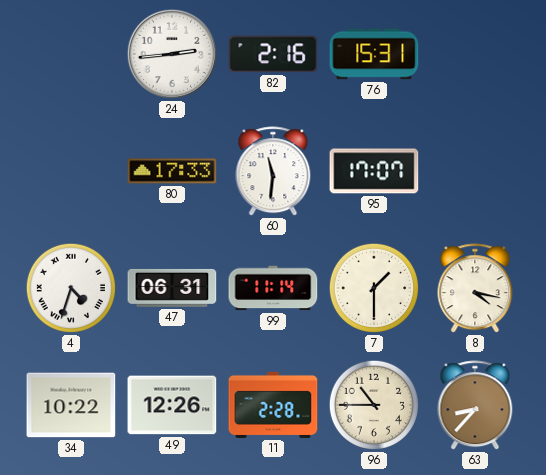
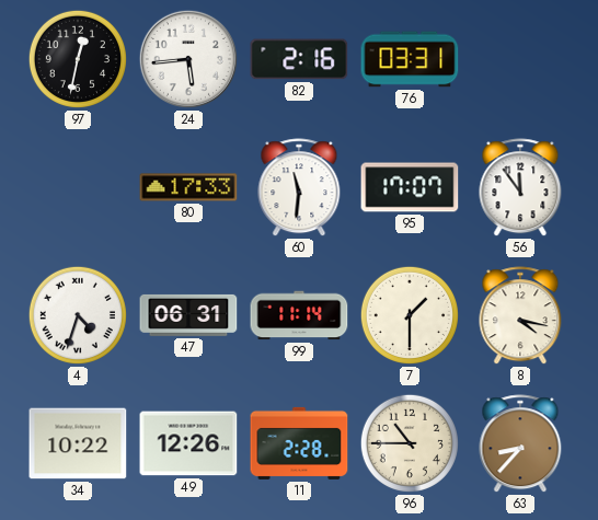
97: none -> 12:32
24: 2:44 -> 5:44
76: 15:31 -> 03:31
56: none -> 11:54
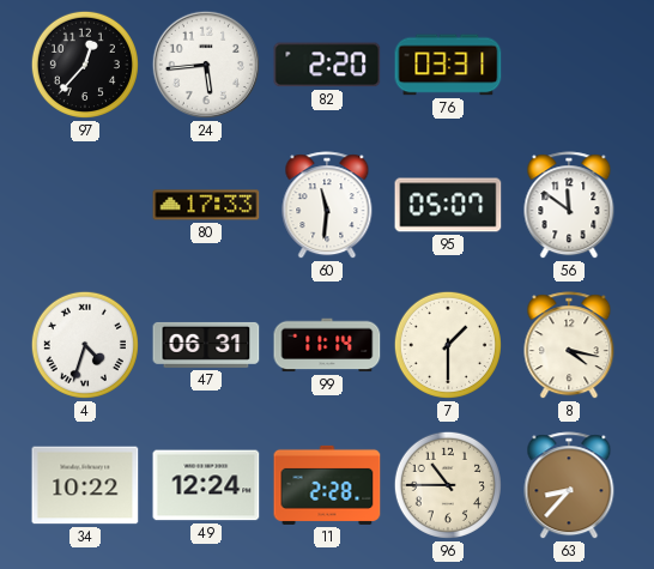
97: 12:32 -> 12:37
82: 2:16 -> 2:20
95: 17:07 -> 05:07
56: 11:54 -> 11:51
49: 12:26 -> 12:24
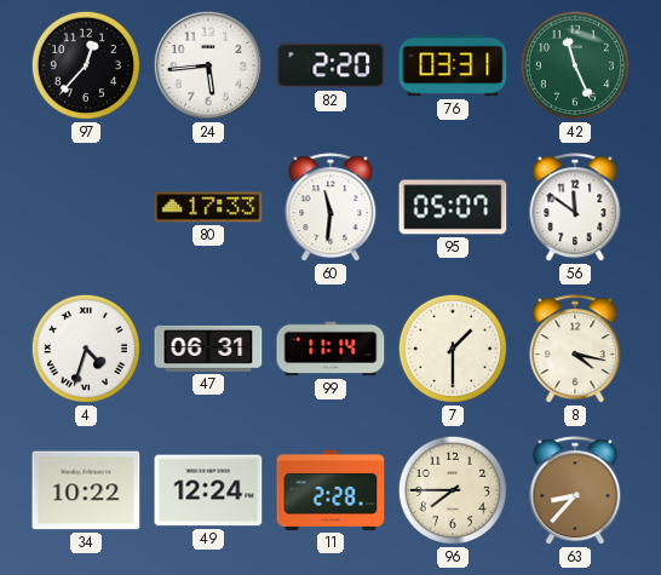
42: none -> 11:26
96: 10:45 -> 7:45
